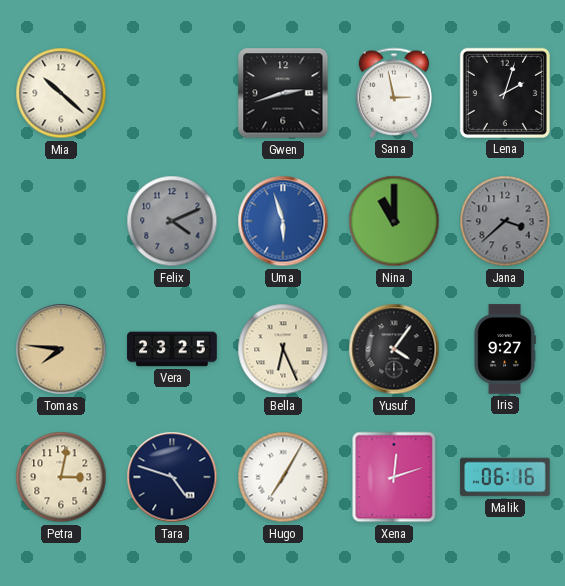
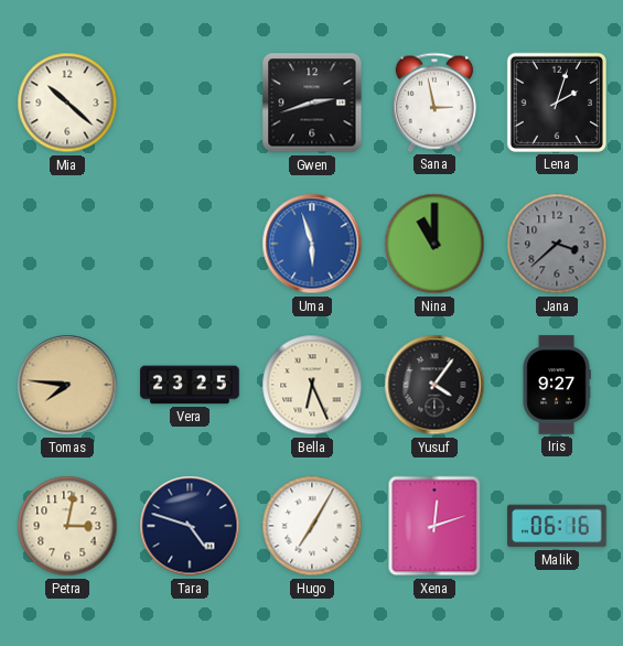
Felix: 4:11 -> none
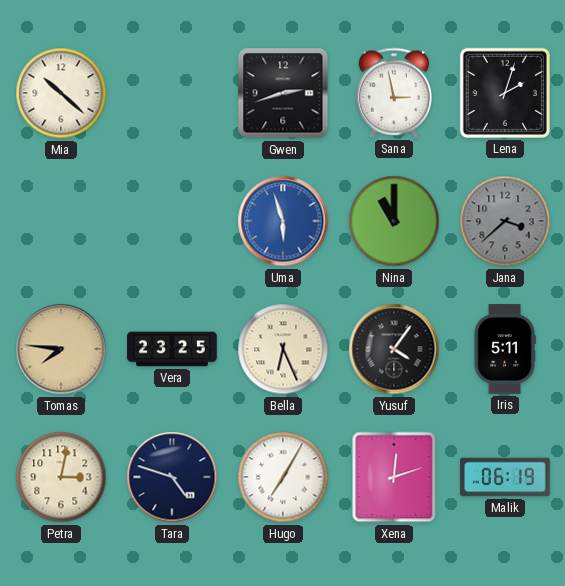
Iris: 9:27 -> 5:11
Malik: 06:16 -> 06:19
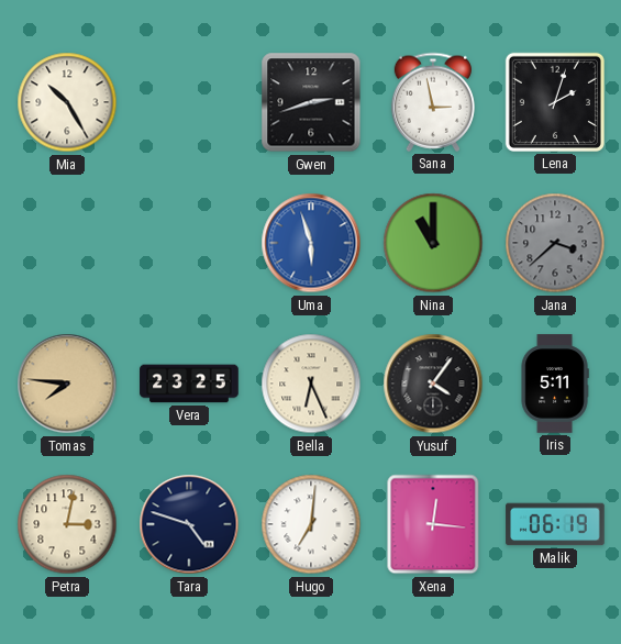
Mia: 10:22 -> 10:25
Hugo: 7:05 -> 7:01
Xena: 12:12 -> 12:16
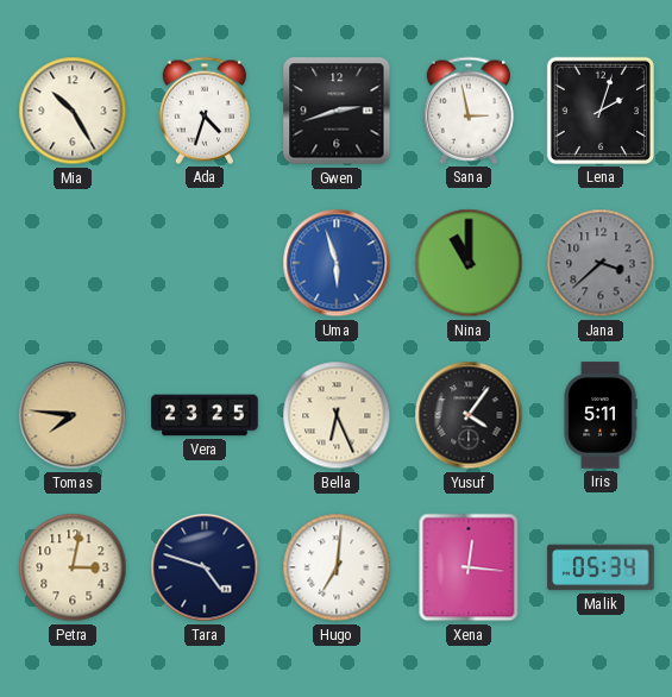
Ada: none -> 4:33
Malik: 06:19 -> 05:34
